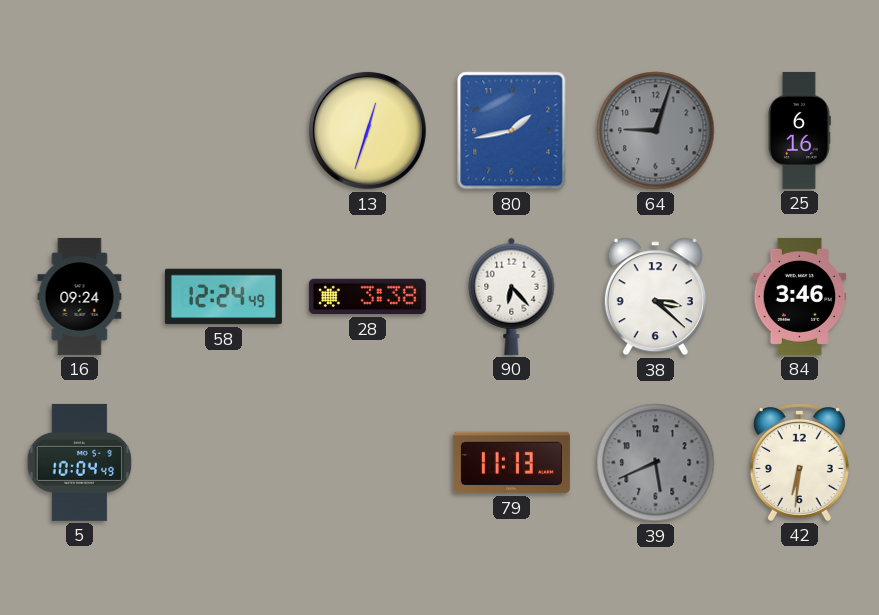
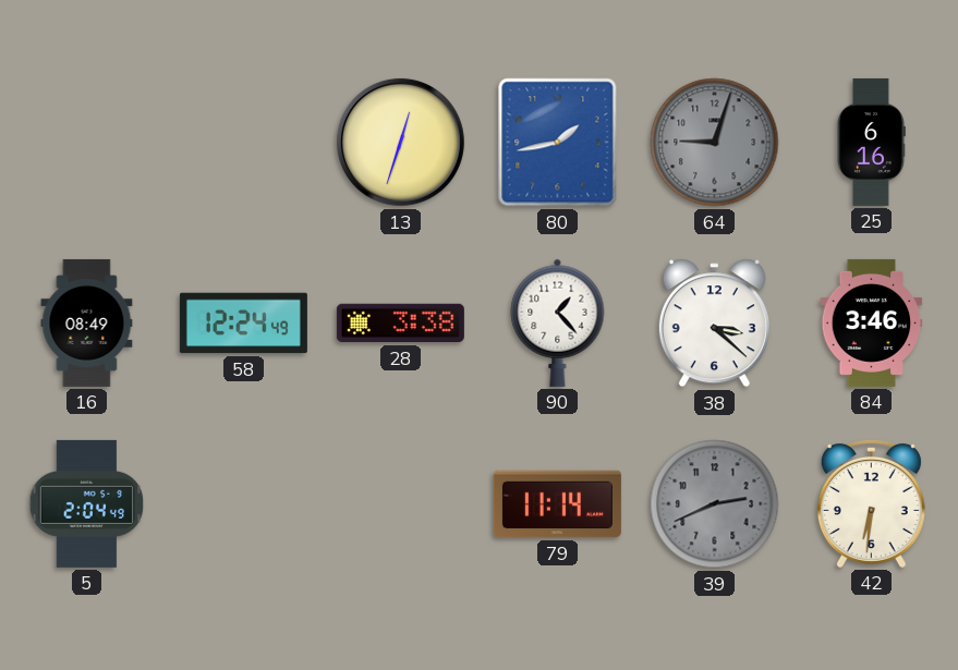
16: 09:24 -> 08:49
90: 6:23 -> 1:23
5: 10:04 -> 2:04
79: 11:13 -> 11:14
39: 5:41 -> 2:41
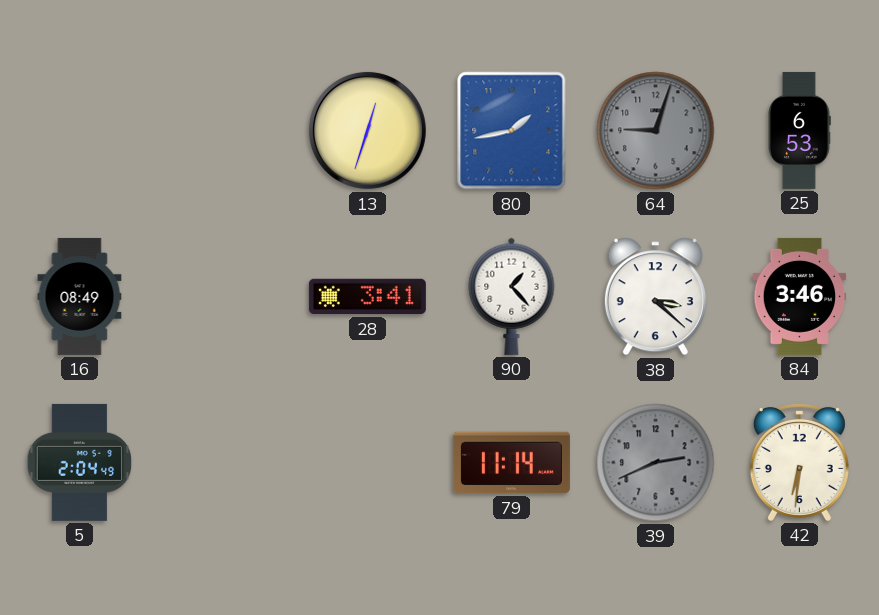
25: 6:16 -> 6:53
58: 12:24 -> none
28: 3:38 -> 3:41
